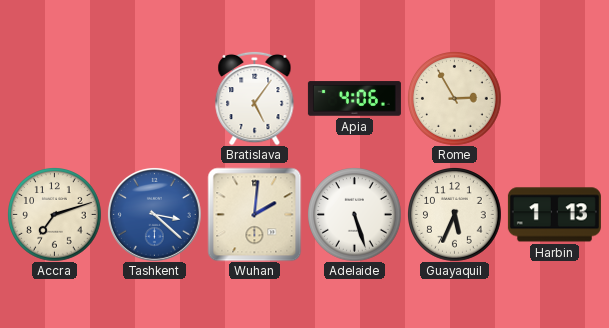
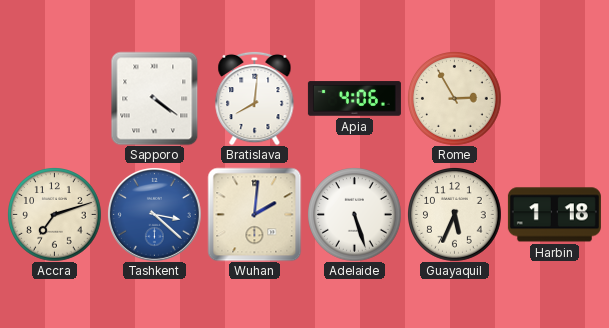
Sapporo: none -> 4:21
Bratislava: 5:06 -> 8:01
Harbin: 1:13 -> 1:18
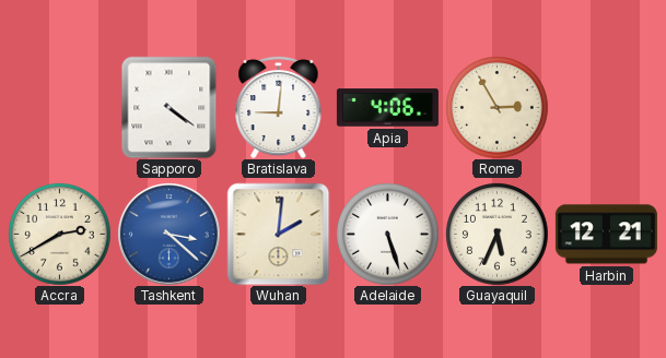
Bratislava: 8:01 -> 9:01
Accra: 7:12 -> 2:40
Harbin: 1:18 -> 12:21
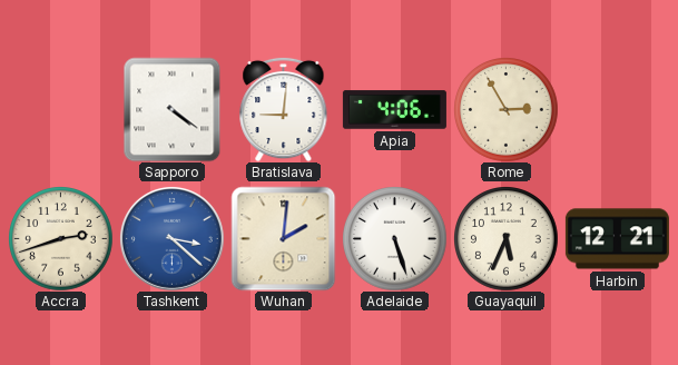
Accra: 2:40 -> 2:42
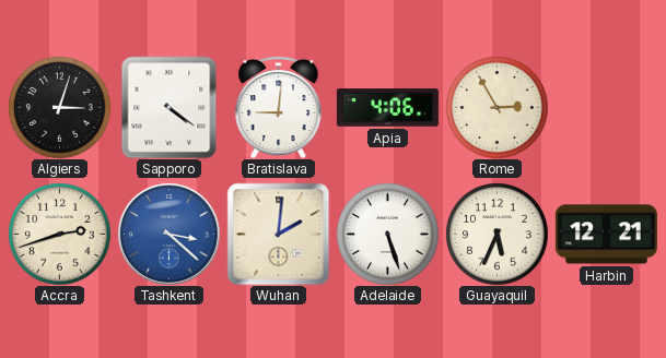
Algiers: none -> 3:03
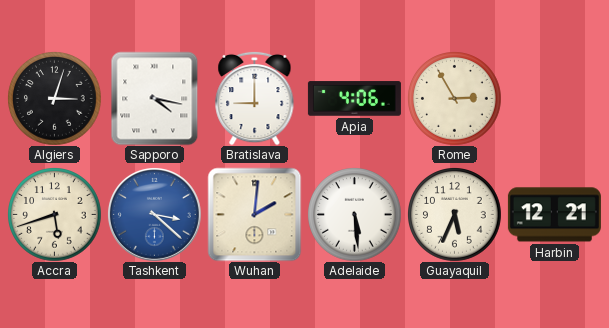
Sapporo: 4:21 -> 4:17
Bratislava: 9:01 -> 9:00
Accra: 2:42 -> 5:42
Adelaide: 5:27 -> 5:29
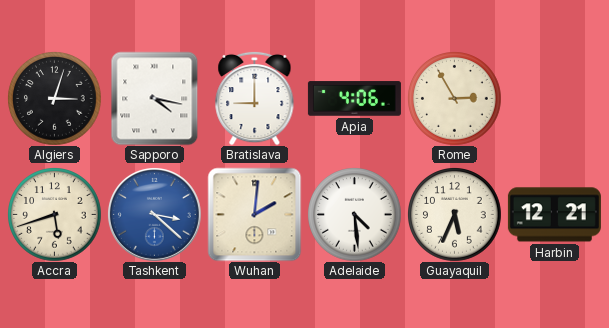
Adelaide: 5:29 -> 4:29
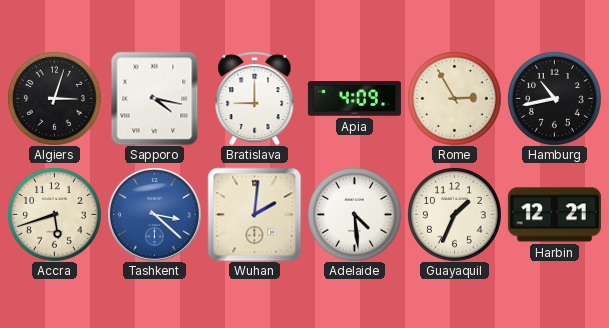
Apia: 4:06 -> 4:09
Hamburg: none -> 10:43
Guayaquil: 5:34 -> 1:34
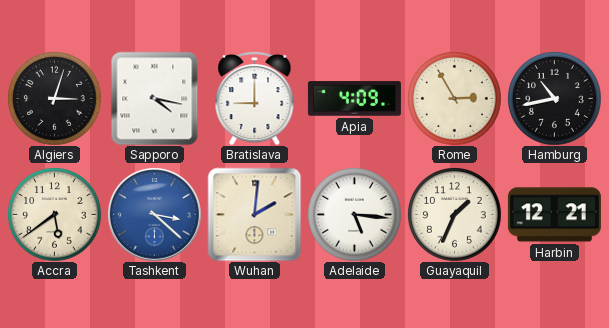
Accra: 5:42 -> 5:39
Adelaide: 4:29 -> 5:16
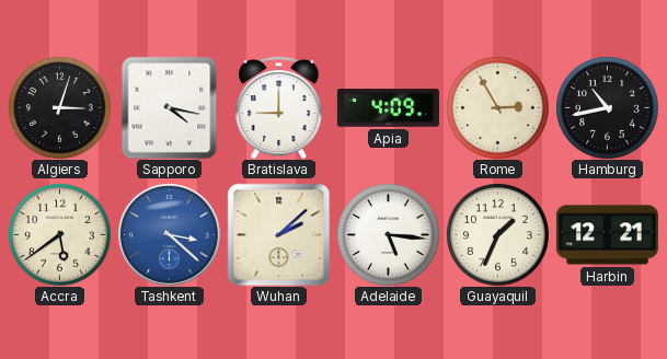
Wuhan: 2:01 -> 2:08
